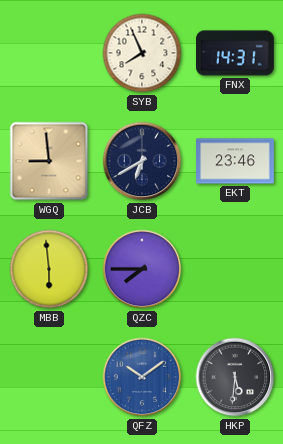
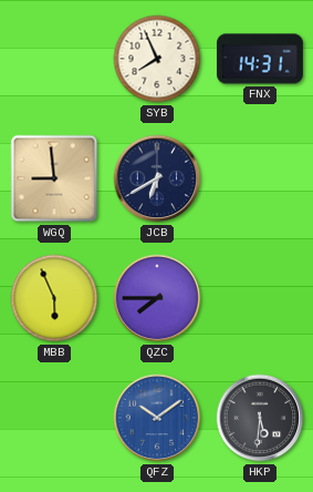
EKT: 23:46 -> none
MBB: 5:59 -> 5:56
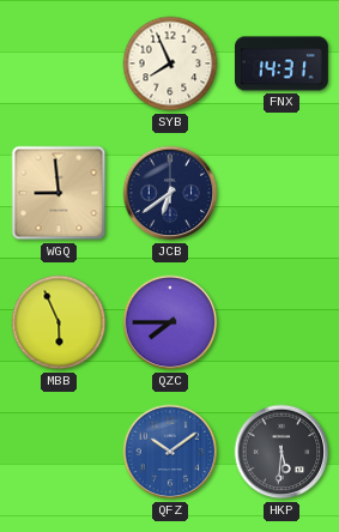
JCB: 6:40 -> 6:39
